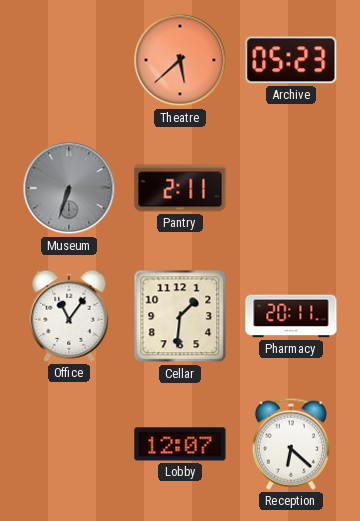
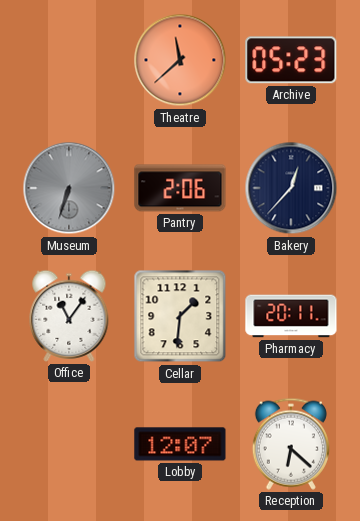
Theatre: 5:38 -> 11:38
Pantry: 2:11 -> 2:06
Bakery: none -> 12:37
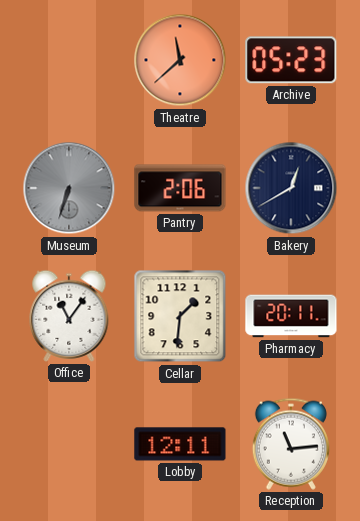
Bakery: 12:37 -> 12:40
Lobby: 12:07 -> 12:11
Reception: 6:22 -> 11:14
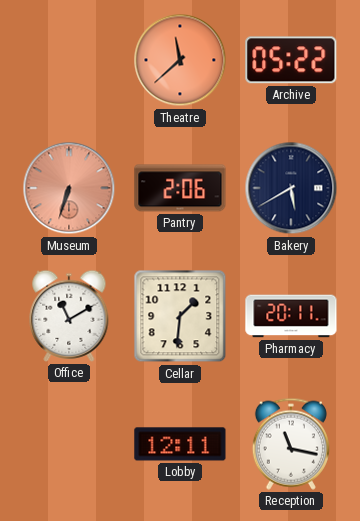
Archive: 05:23 -> 05:22
Museum dial: grey -> salmon
Bakery: 12:40 -> 5:40
Office: 11:06 -> 11:10
Reception: 11:14 -> 11:17
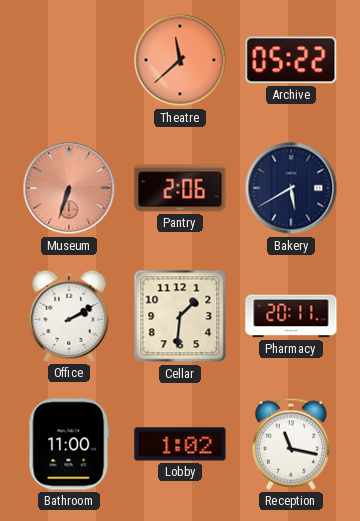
Office: 11:10 -> 2:10
Bathroom: none -> 11:00
Lobby: 12:11 -> 1:02
